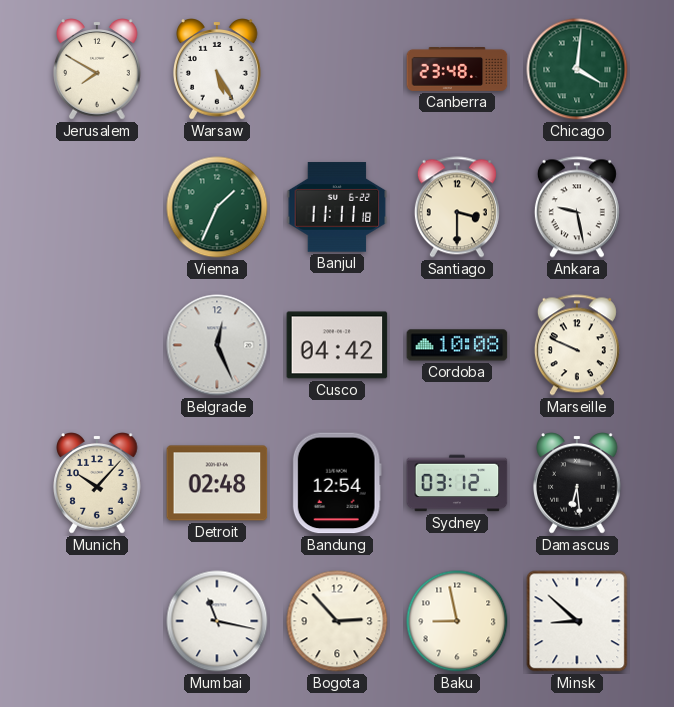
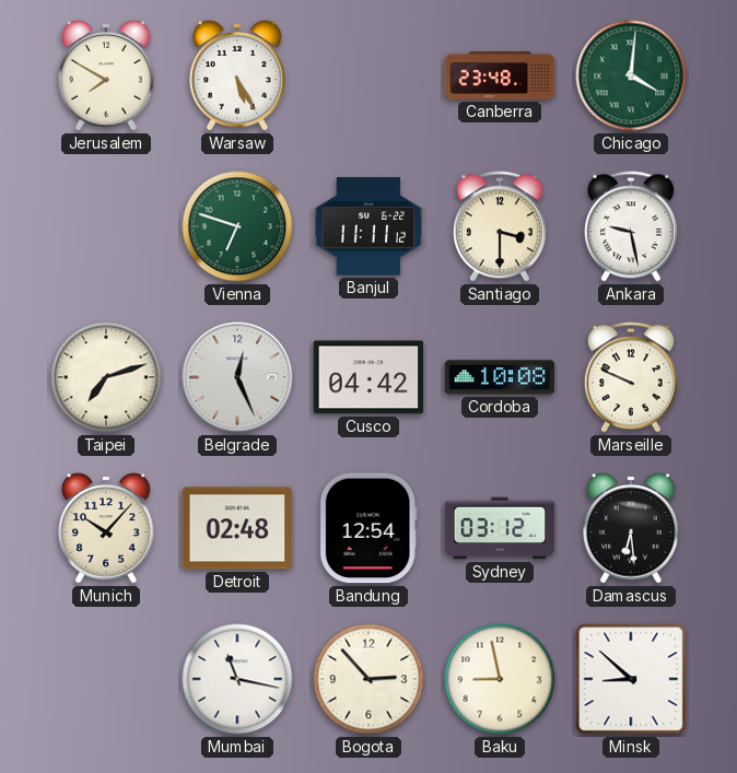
Vienna: 1:34 -> 6:48
Banjul: 11:11:18 -> 11:11:12
Taipei: none -> 7:12
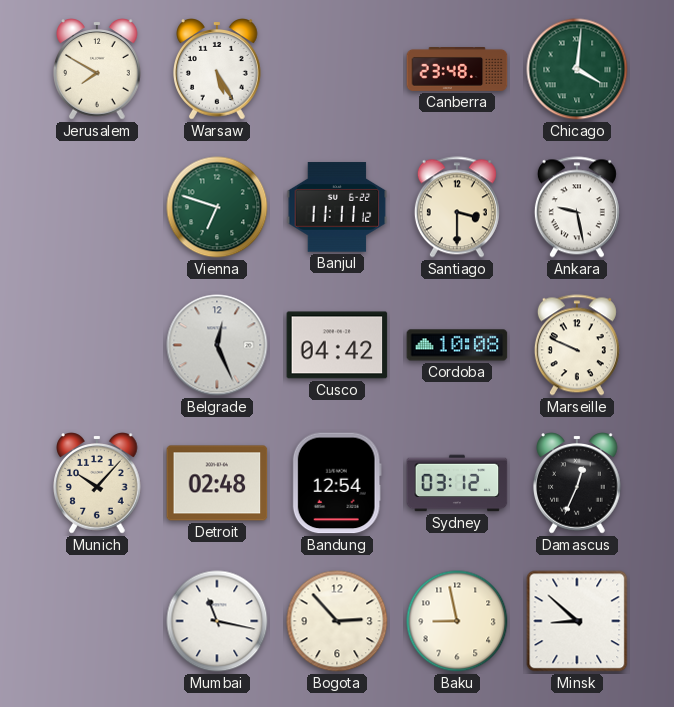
Taipei: 7:12 -> none
Damascus: 6:29 -> 12:34
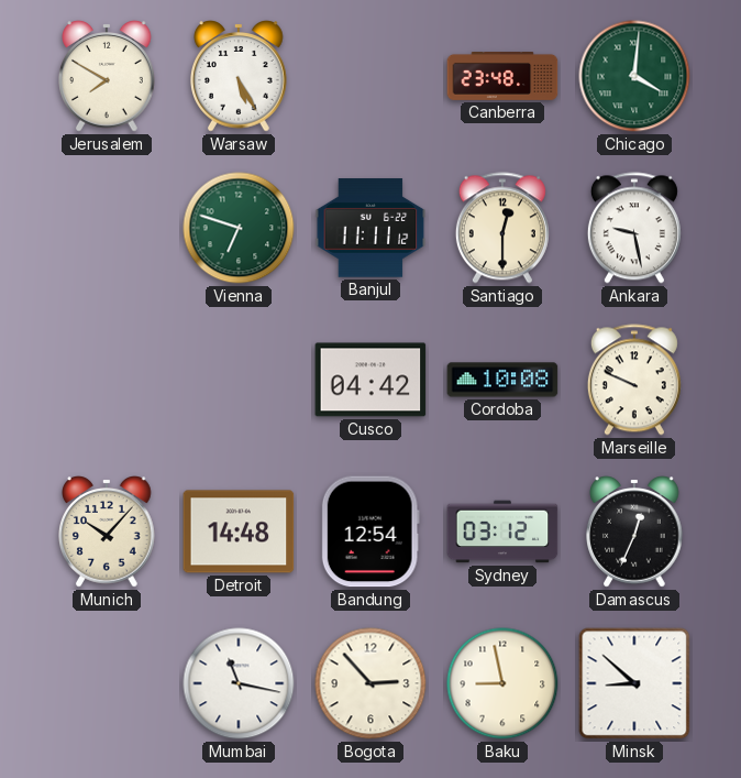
Santiago: 3:30 -> 12:30
Belgrade: 12:26 -> none
Detroit: 02:48 -> 14:48
